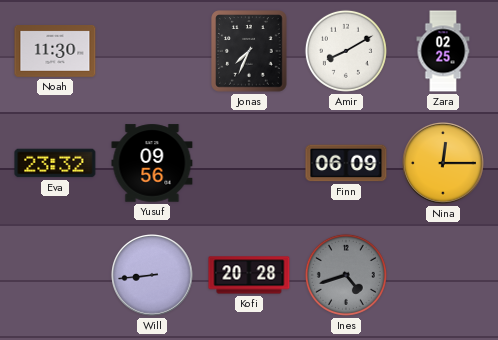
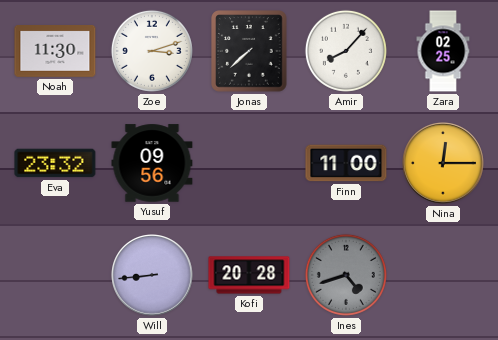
Zoe: none -> 3:12
Jonas: 7:34 -> 7:38
Amir: 8:10 -> 8:07
Finn: 06:09 -> 11:00
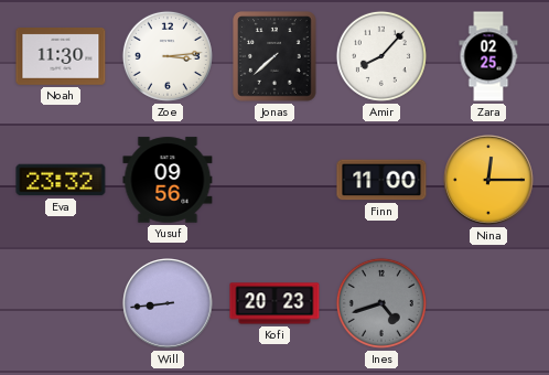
Zoe: 3:12 -> 3:14
Kofi: 20:28 -> 20:23
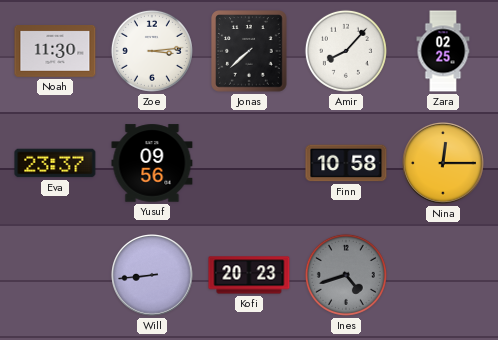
Eva: 23:32 -> 23:37
Finn: 11:00 -> 10:58
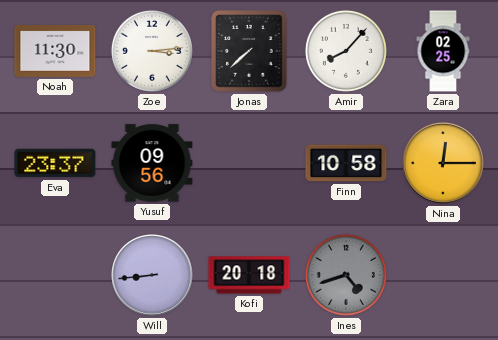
Kofi: 20:23 -> 20:18
